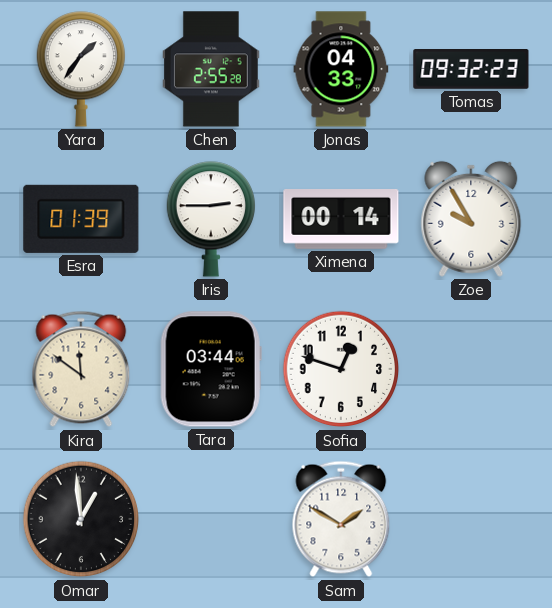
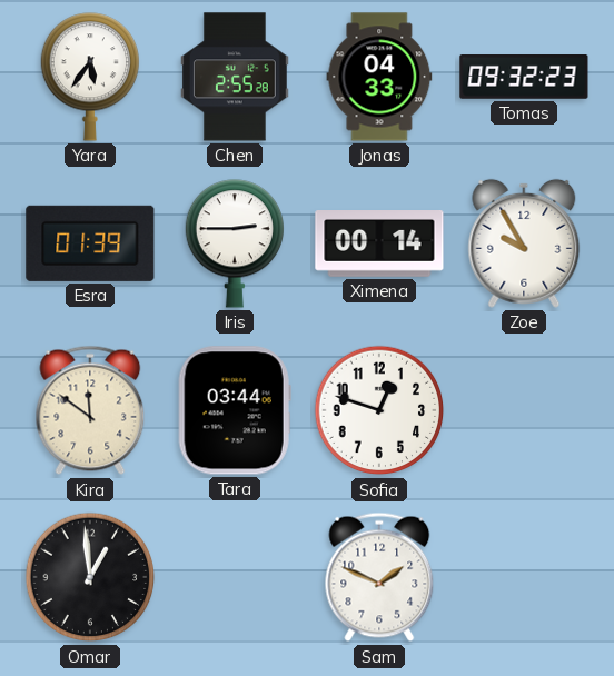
Yara: 1:36 -> 5:36
Sam: 1:50 -> 1:49
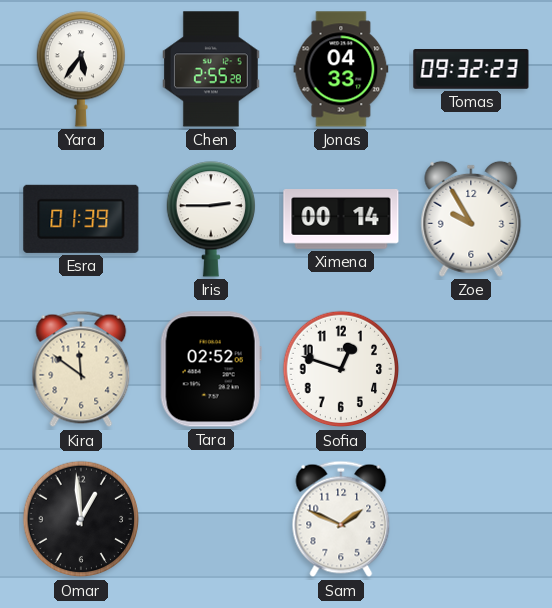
Tara: 03:44 -> 02:52
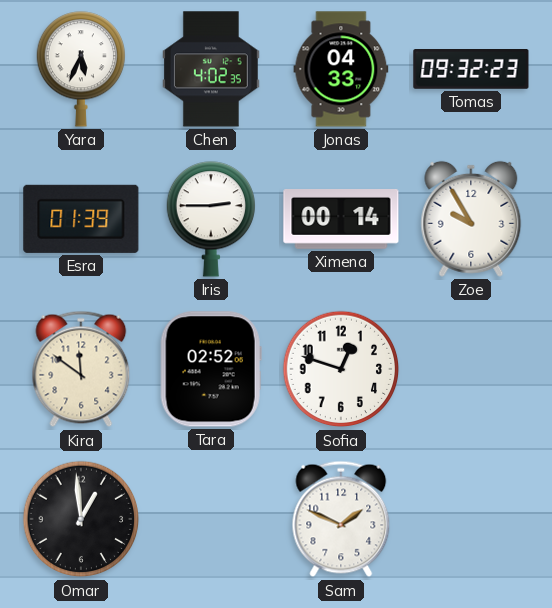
Yara: 5:36 -> 5:34
Chen: 2:55 -> 4:02
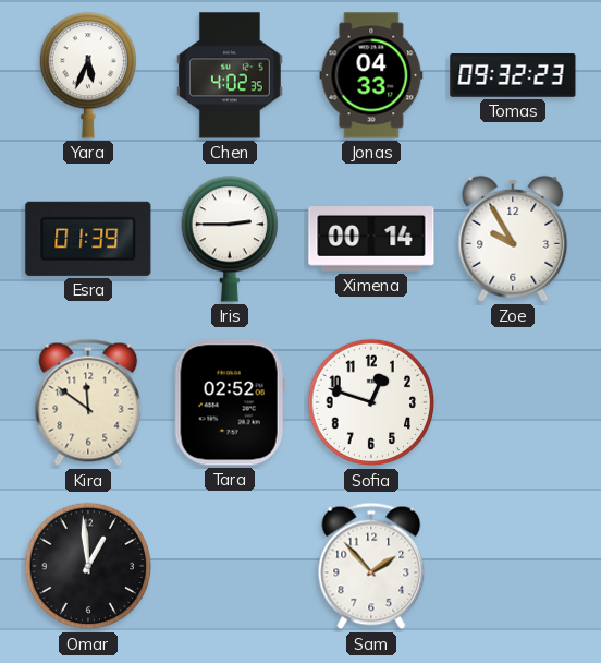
Sam: 1:49 -> 1:53
